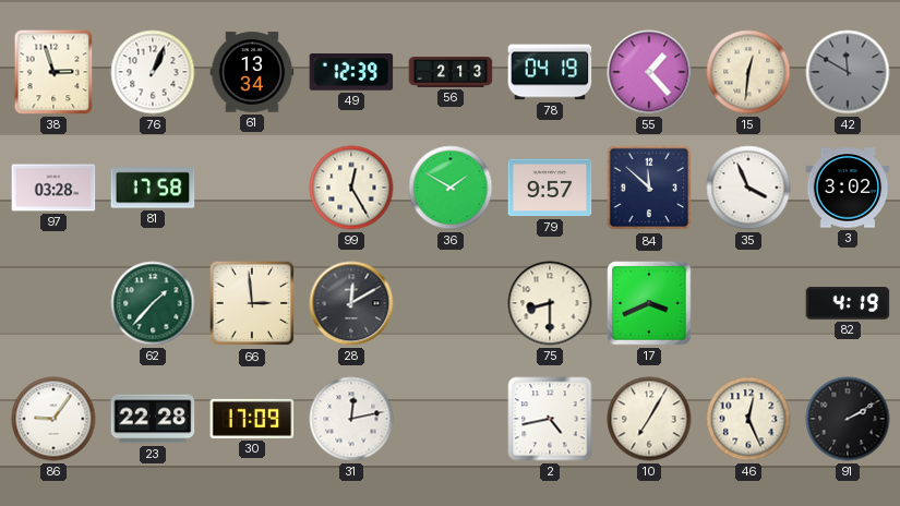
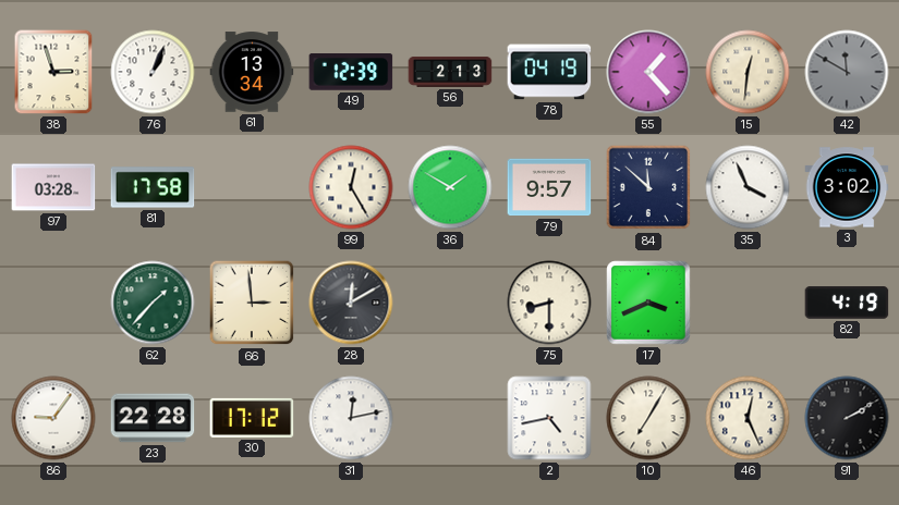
30: 17:09 -> 17:12
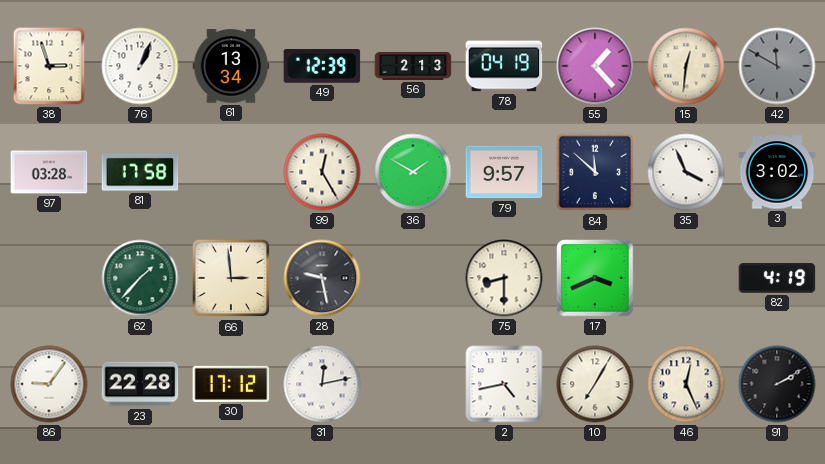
28: 12:10 -> 9:28
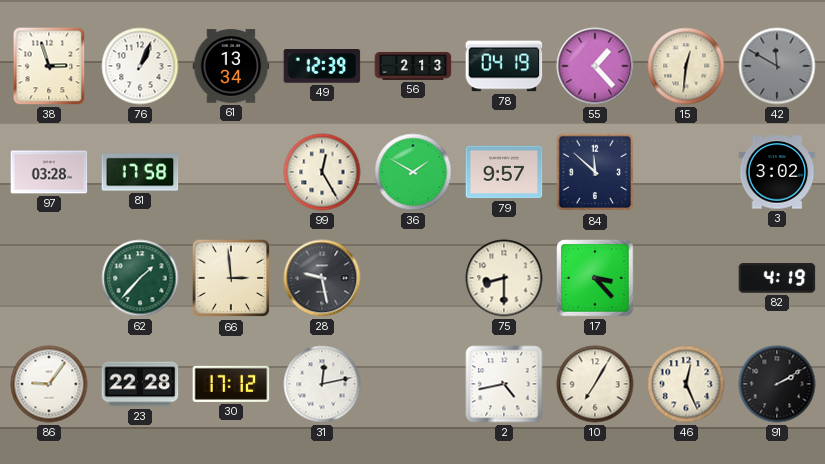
35: 3:56 -> none
17: 3:41 -> 3:23
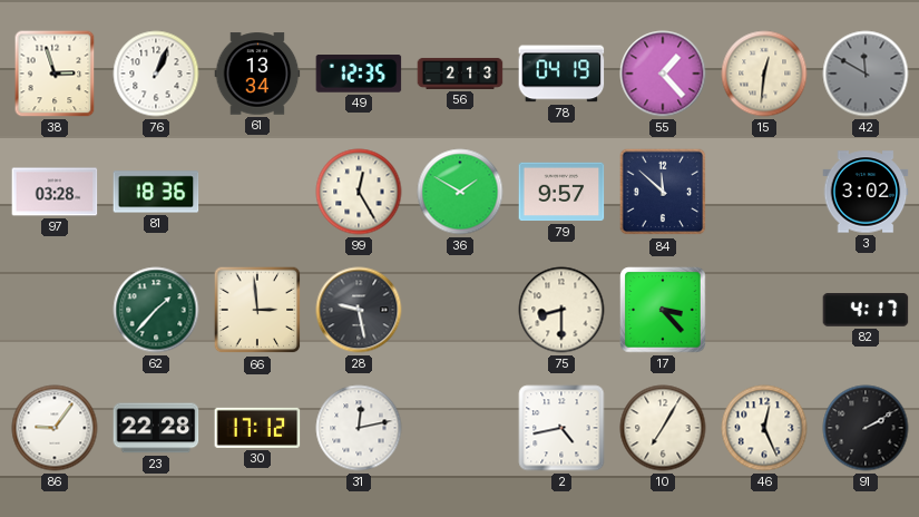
49: 12:39 -> 12:35
81: 17:58 -> 18:36
82: 4:19 -> 4:17
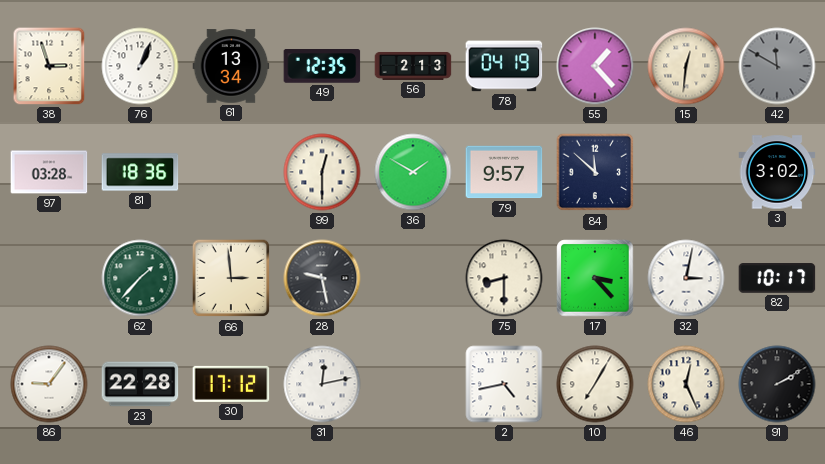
99: 12:25 -> 12:30
32: none -> 3:02
82: 4:17 -> 10:17
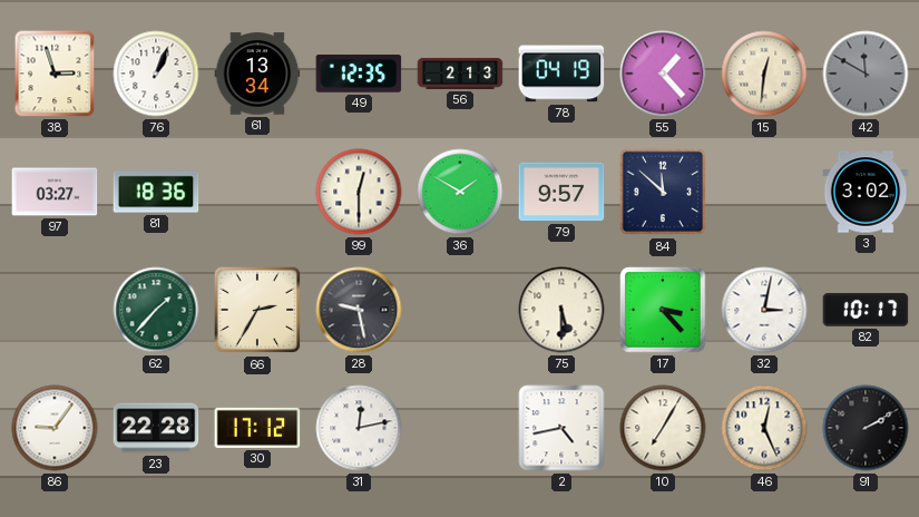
97: 03:28 -> 03:27
66: 2:59 -> 2:35
75: 8:30 -> 5:30
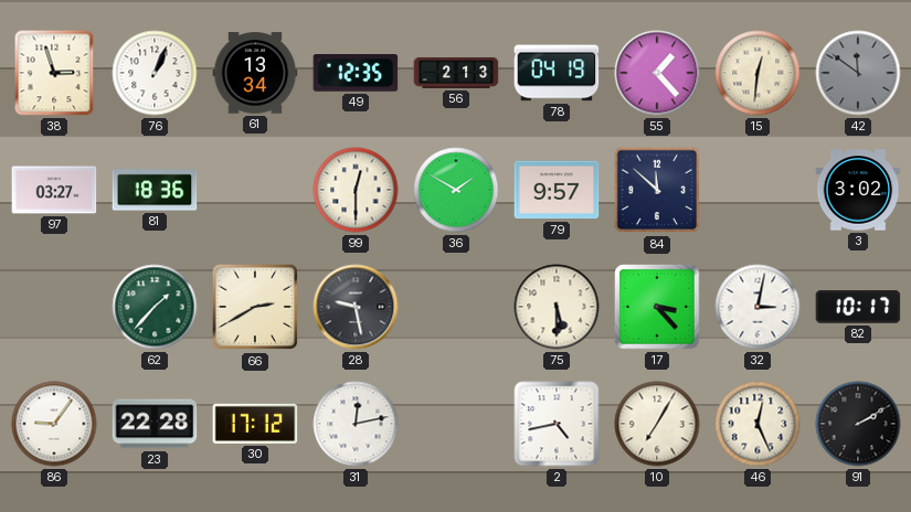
42: 11:50 -> 11:51
66: 2:35 -> 2:40
